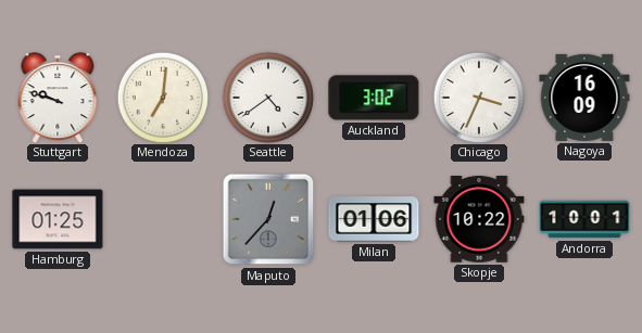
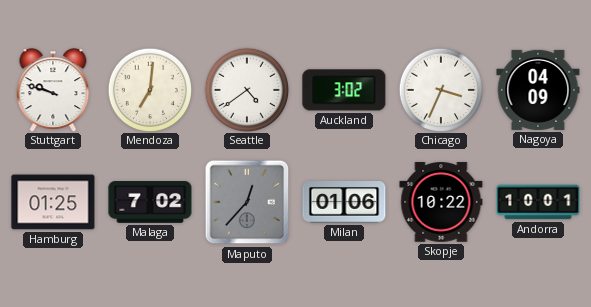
Nagoya: 16:09 -> 04:09
Malaga: none -> 7:02
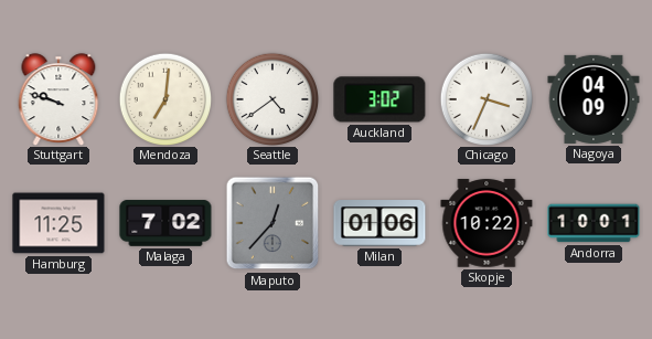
Hamburg: 01:25 -> 11:25
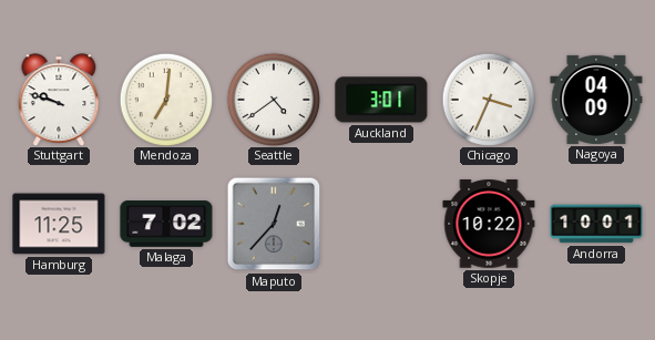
Auckland: 3:02 -> 3:01
Milan: 01:06 -> none
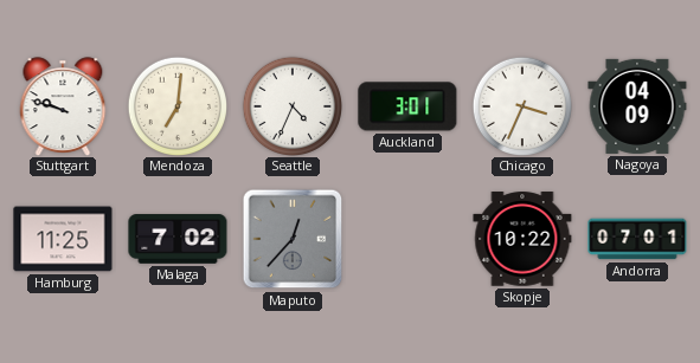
Seattle: 4:39 -> 4:34
Andorra: 10:01 -> 07:01
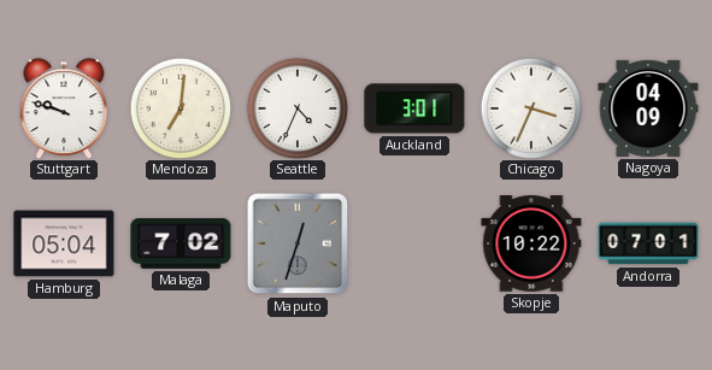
Hamburg: 11:25 -> 05:04
Maputo: 12:37 -> 12:33
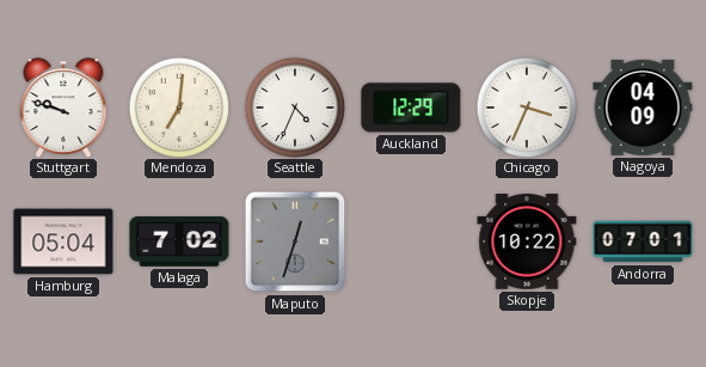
Auckland: 3:01 -> 12:29
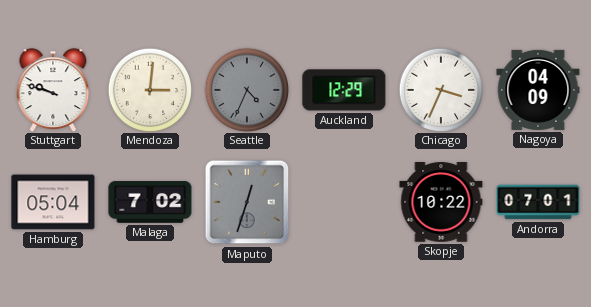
Mendoza: 7:01 -> 3:01
Seattle dial: white -> grey
